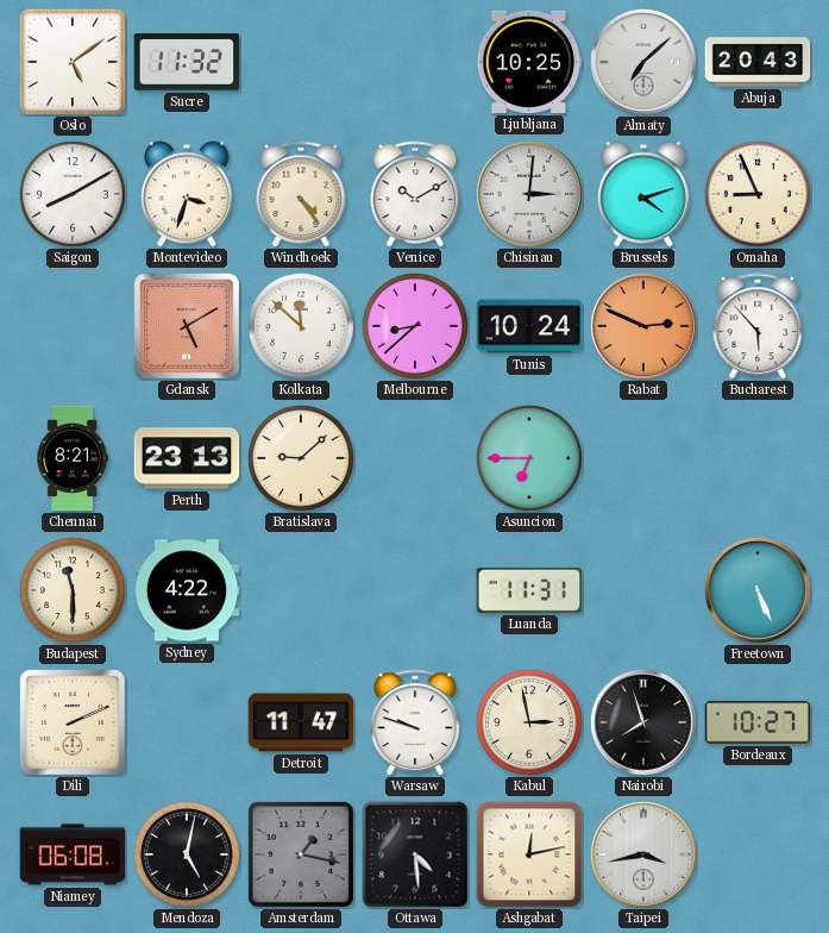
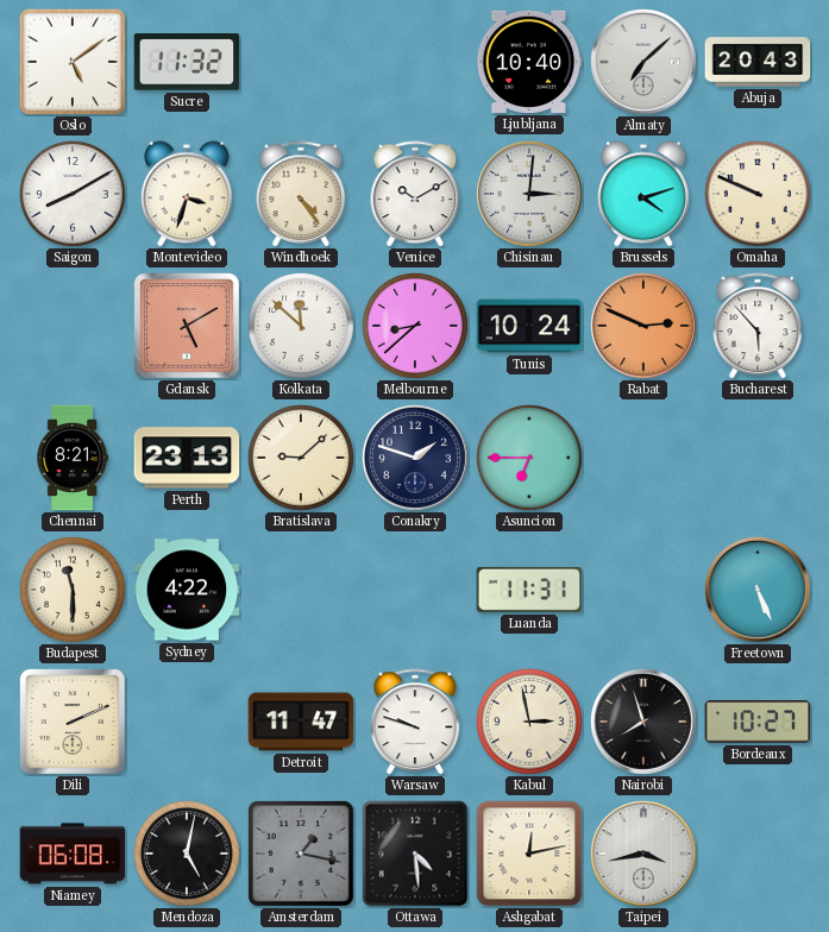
Ljubljana: 10:25 -> 10:40
Omaha: 8:56 -> 9:49
Conakry: none -> 1:48
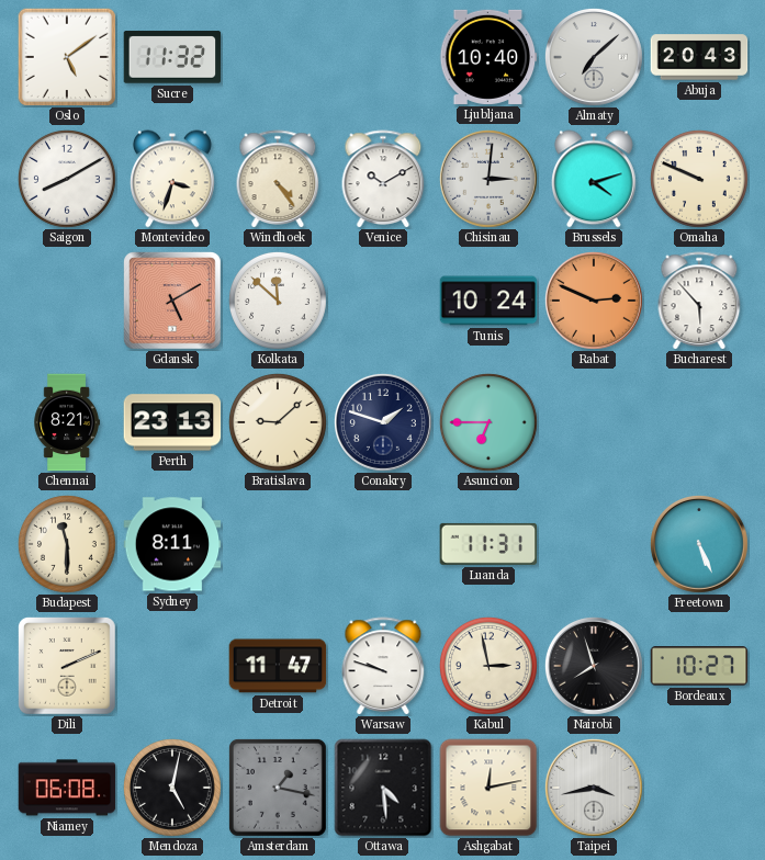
Melbourne: 8:38 -> none
Sydney: 4:22 -> 8:11
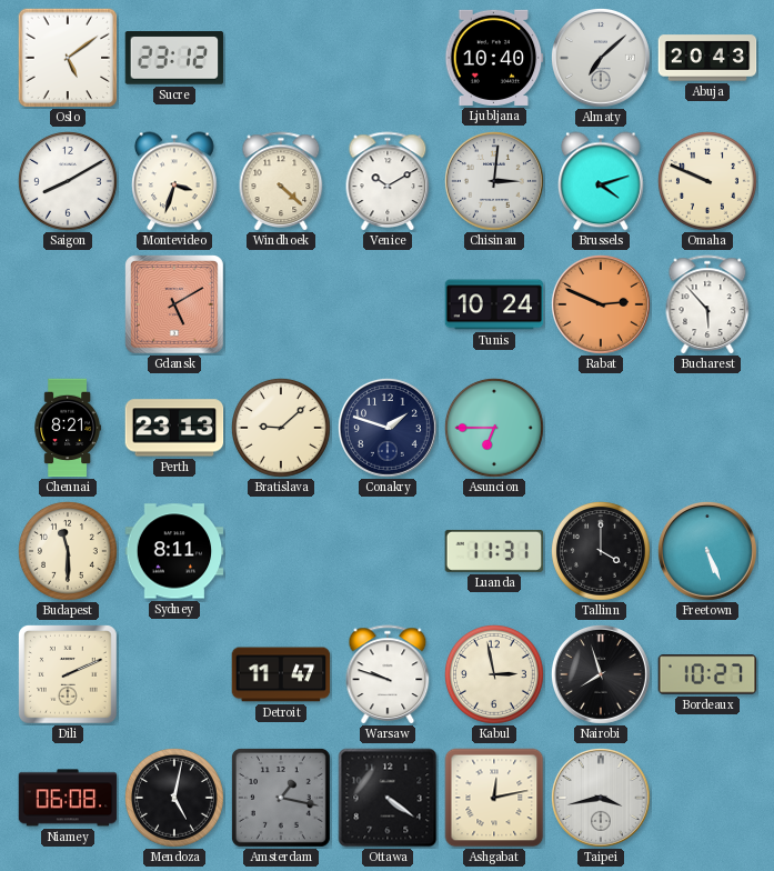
Sucre: 11:32 -> 23:12
Windhoek: 4:24 -> 4:22
Kolkata: 11:52 -> none
Tallinn: none -> 4:00
Ottawa: 4:29 -> 4:21
